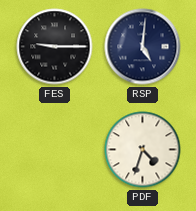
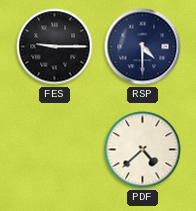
RSP: 5:01 -> 4:30
PDF: 4:33 -> 4:38
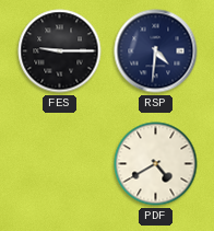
RSP: 4:30 -> 4:31
PDF: 4:38 -> 4:40
